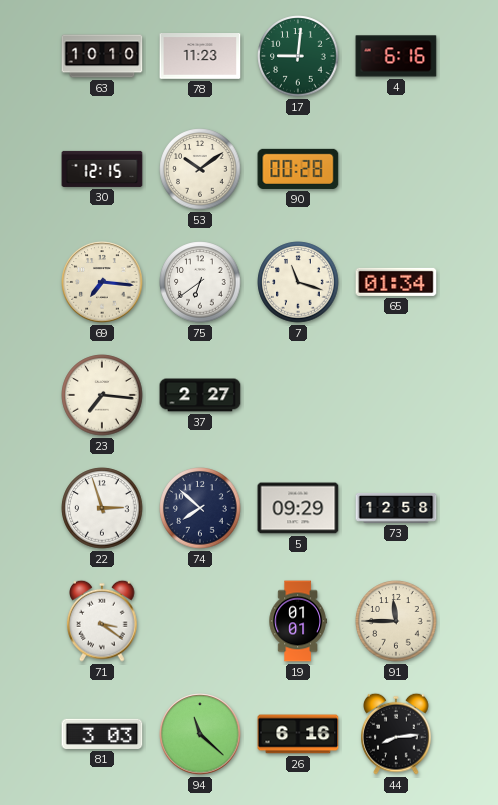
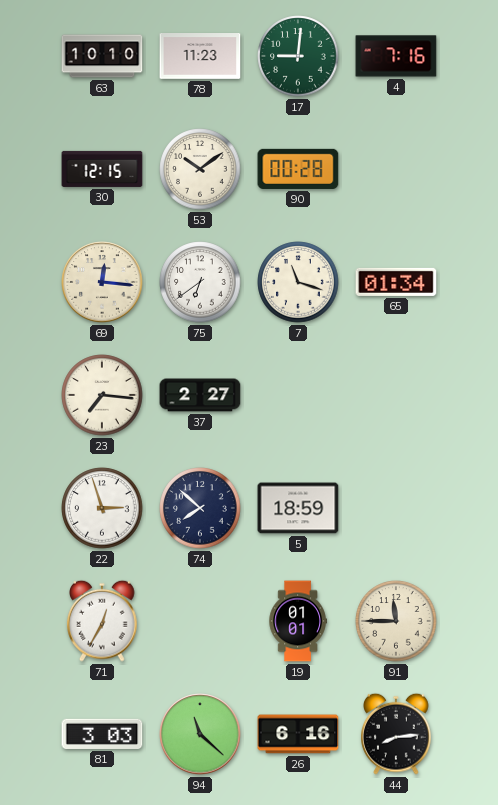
4: 6:16 -> 7:16
69: 7:16 -> 12:16
5: 09:29 -> 18:59
73: 12:58 -> none
71: 3:21 -> 12:35
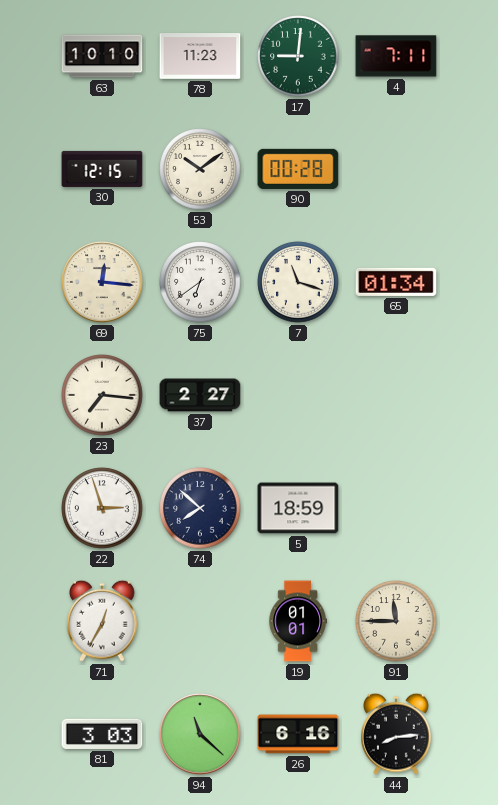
4: 7:16 -> 7:11
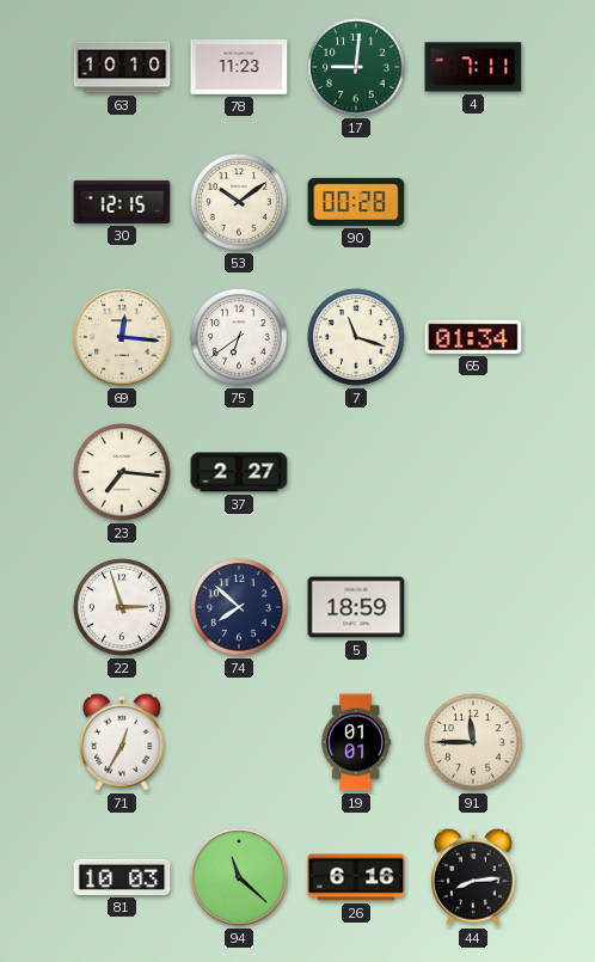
81: 3:03 -> 10:03
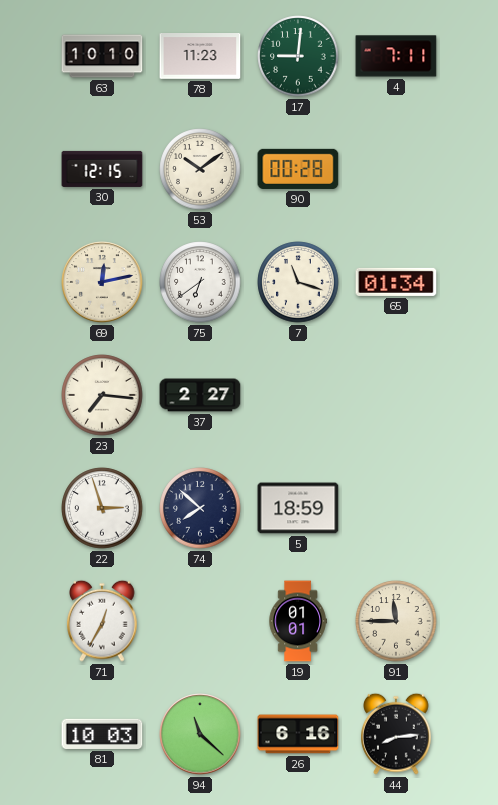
69: 12:16 -> 12:13
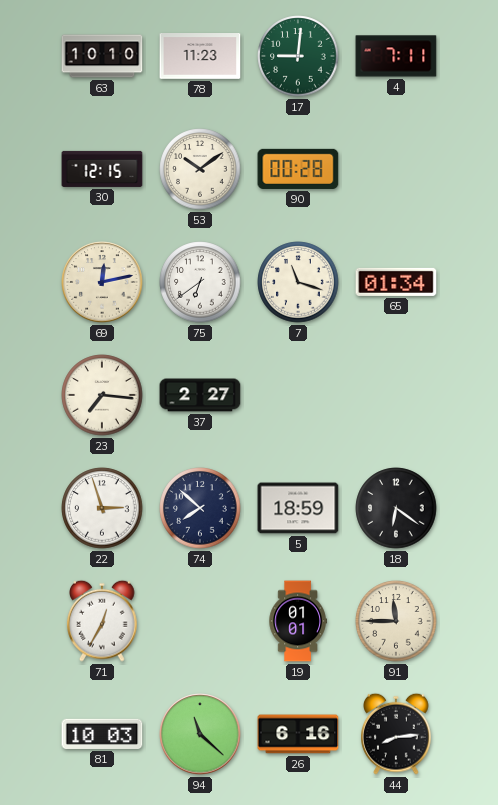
18: none -> 6:21
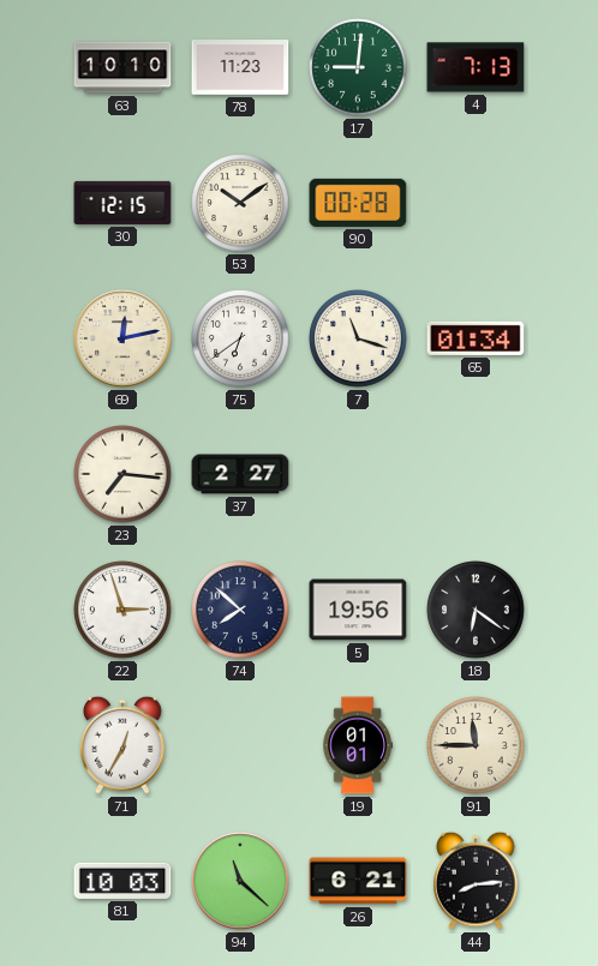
4: 7:11 -> 7:13
5: 18:59 -> 19:56
26: 6:16 -> 6:21
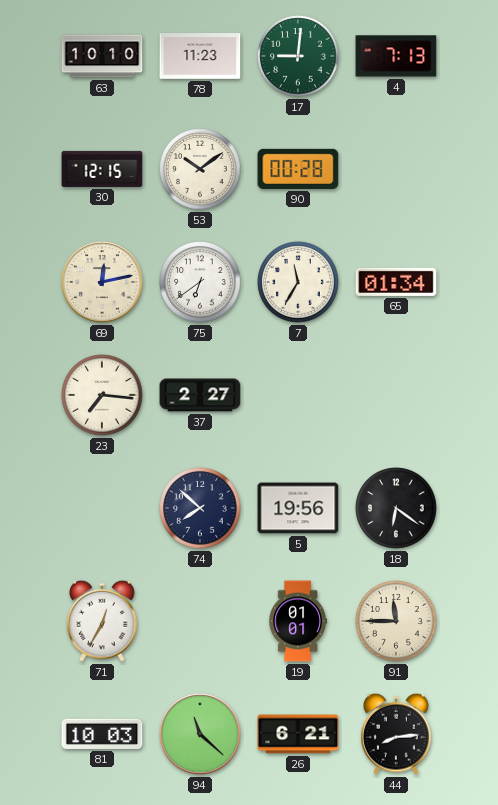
7: 11:18 -> 11:35
22: 2:57 -> none
